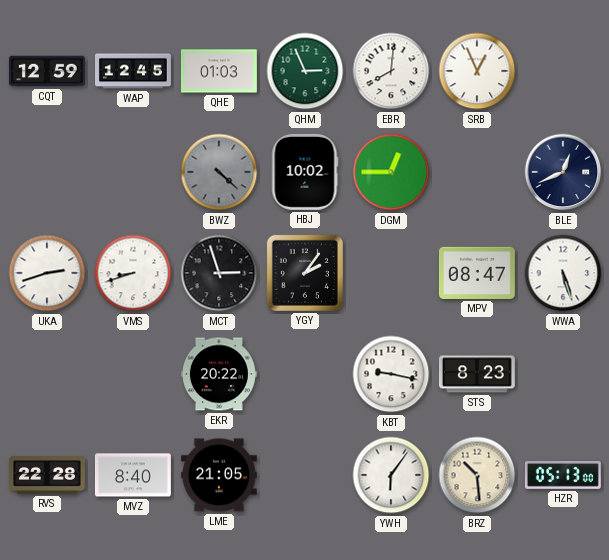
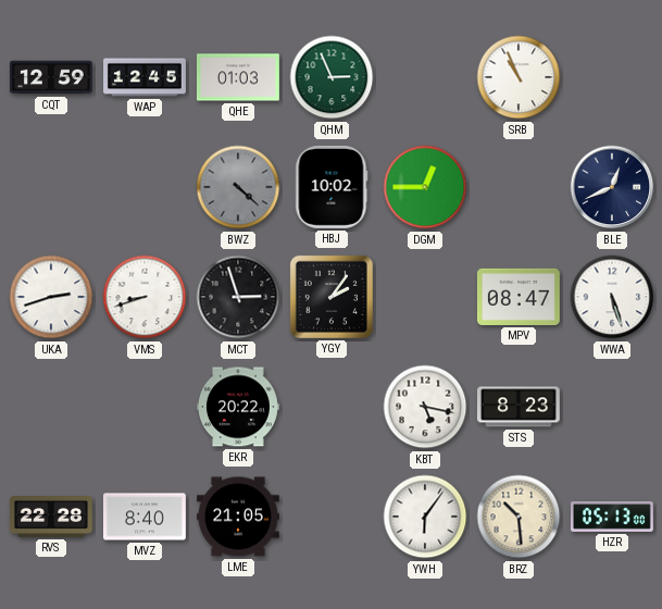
EBR: 8:01 -> none
SRB: 12:56 -> 10:56
KBT: 9:17 -> 5:17
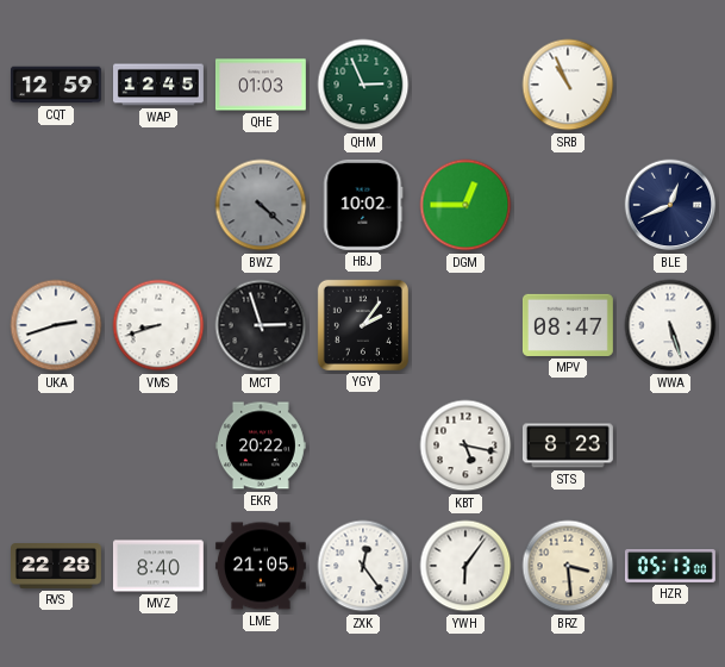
ZXK: none -> 12:24
BRZ: 10:29 -> 3:29
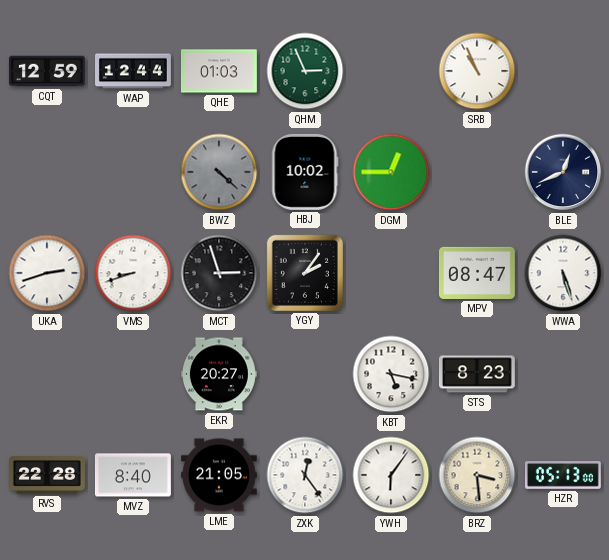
WAP: 12:45 -> 12:44
EKR: 20:22 -> 20:27
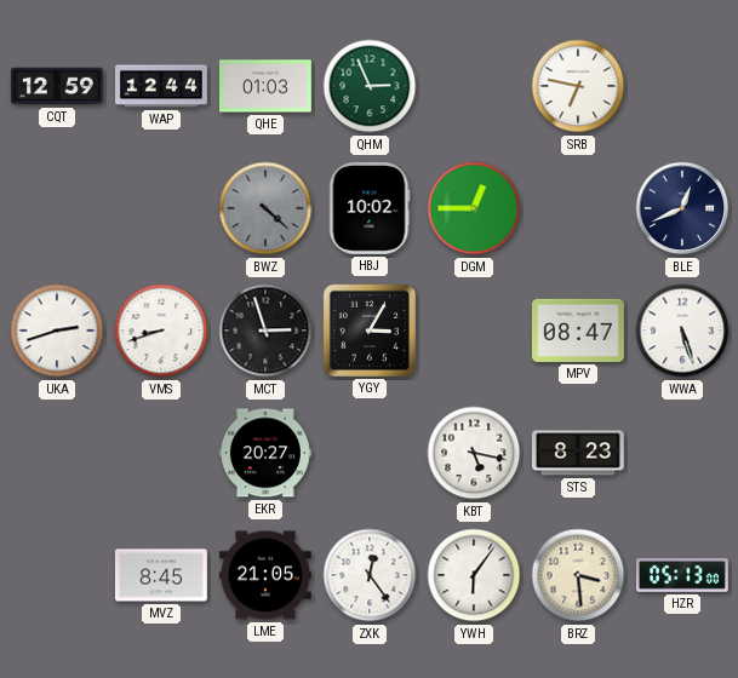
SRB: 10:56 -> 6:47
YGY: 2:06 -> 3:05
RVS: 22:28 -> none
MVZ: 8:40 -> 8:45
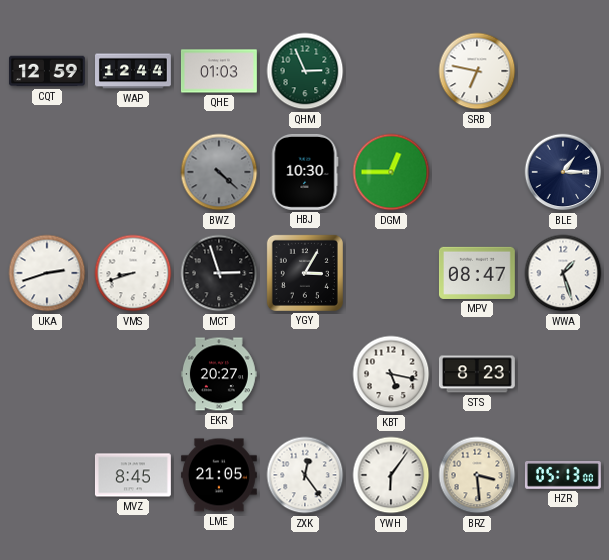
HBJ: 10:02 -> 10:30
BLE: 12:41 -> 1:15
WWA: 5:27 -> 1:27
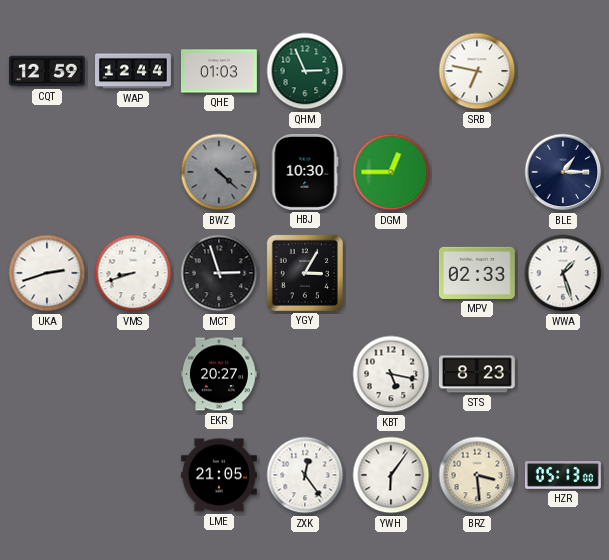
MPV: 08:47 -> 02:33
MVZ: 8:45 -> none
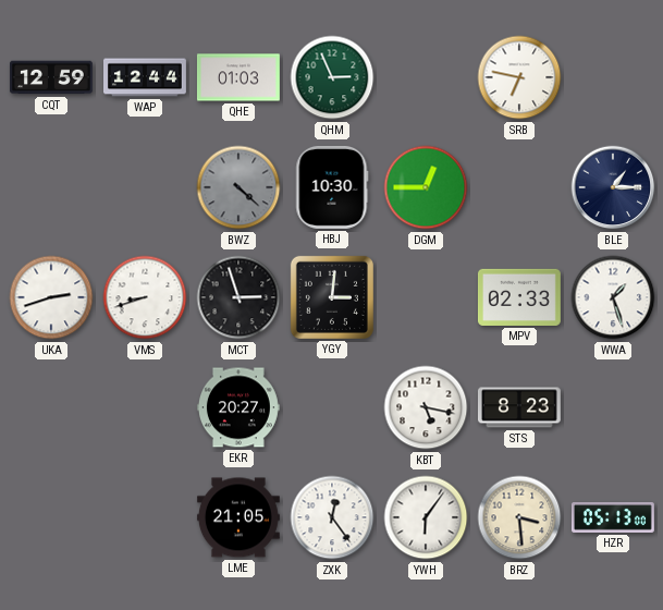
YGY: 3:05 -> 3:01
